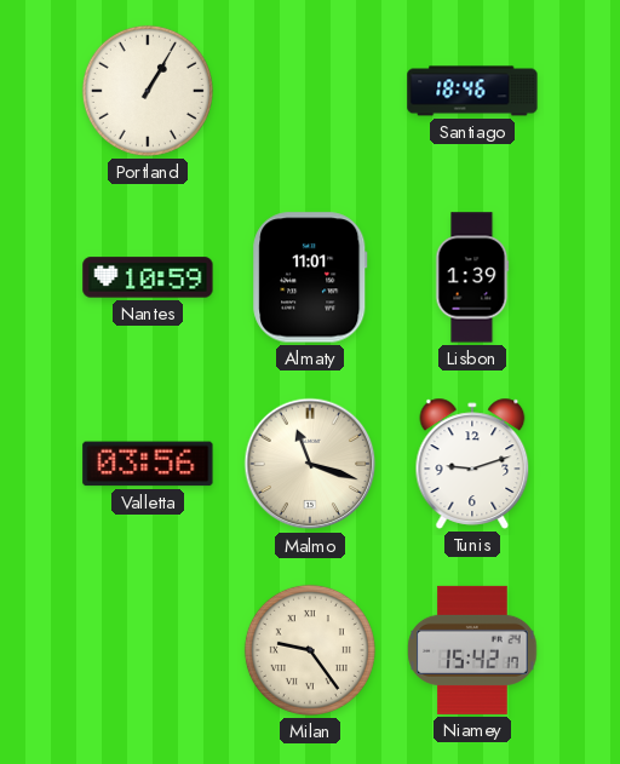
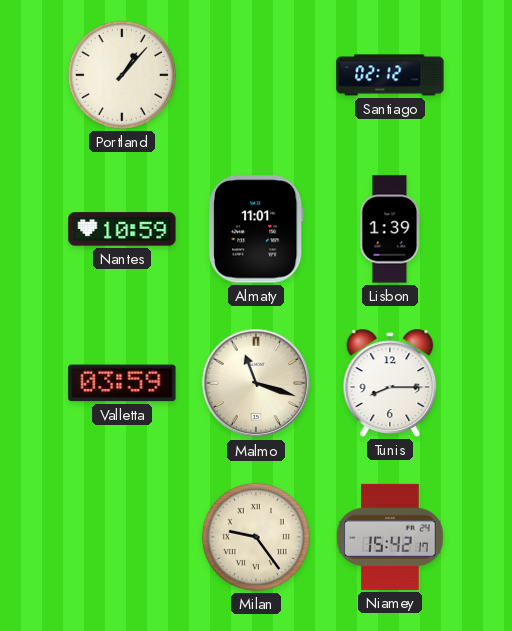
Portland: 1:05 -> 1:07
Santiago: 18:46 -> 02:12
Valletta: 03:56 -> 03:59
Tunis: 9:12 -> 8:15
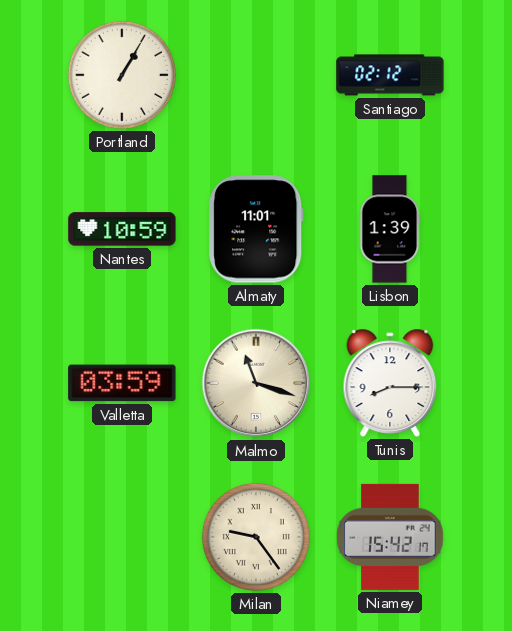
Portland: 1:07 -> 1:05
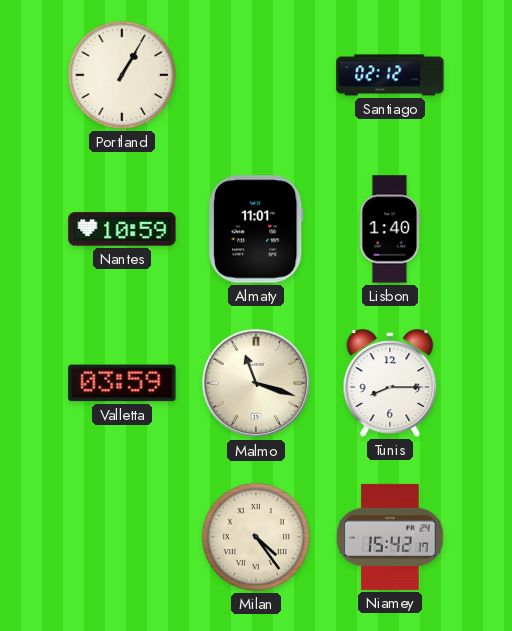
Lisbon: 1:39 -> 1:40
Milan: 9:24 -> 4:24
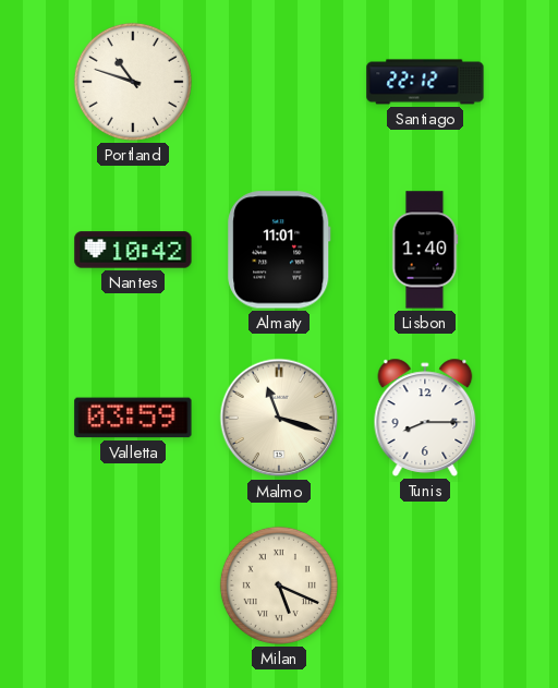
Portland: 1:05 -> 10:48
Santiago: 02:12 -> 22:12
Nantes: 10:59 -> 10:42
Milan: 4:24 -> 5:19
Niamey: 15:42 -> none
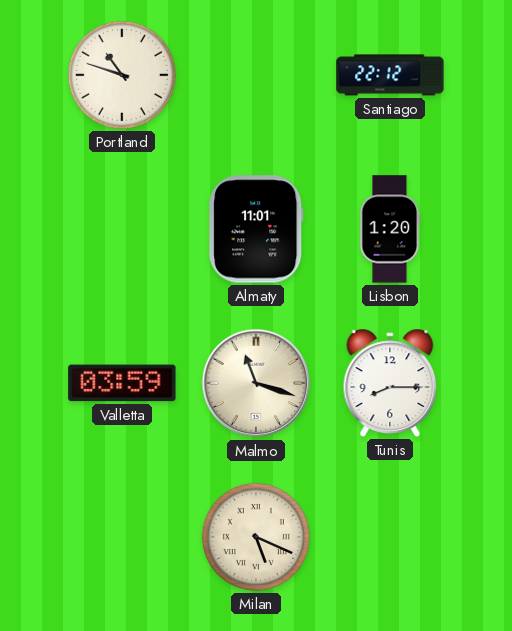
Nantes: 10:42 -> none
Lisbon: 1:40 -> 1:20
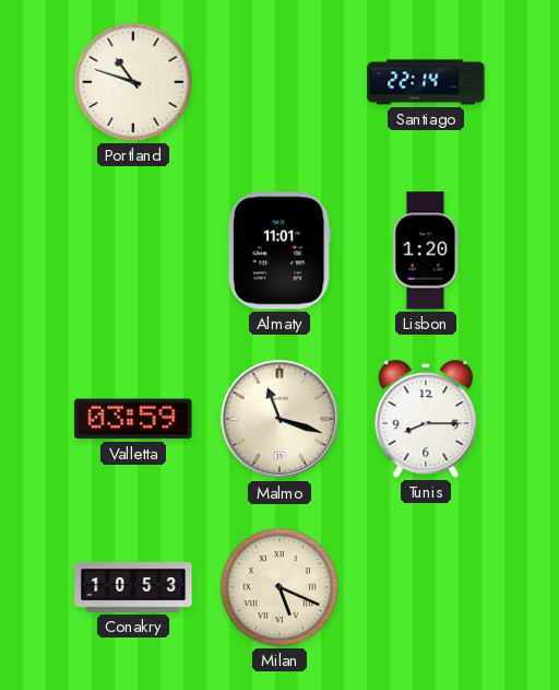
Santiago: 22:12 -> 22:14
Conakry: none -> 10:53
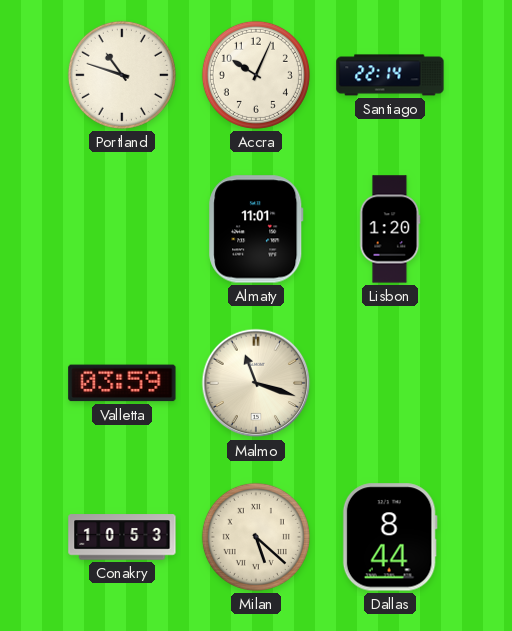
Accra: none -> 10:04
Tunis: 8:15 -> none
Milan: 5:19 -> 5:22
Dallas: none -> 8:44
